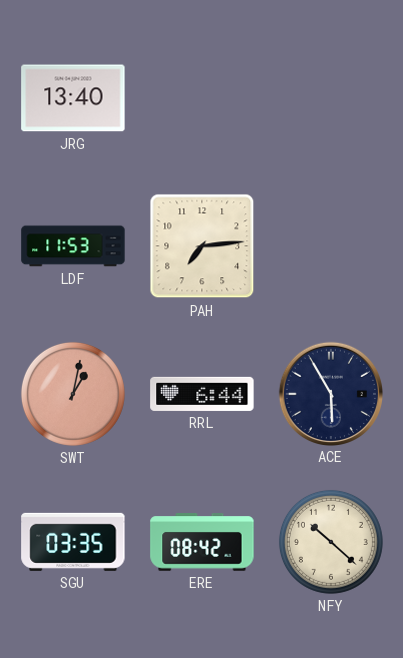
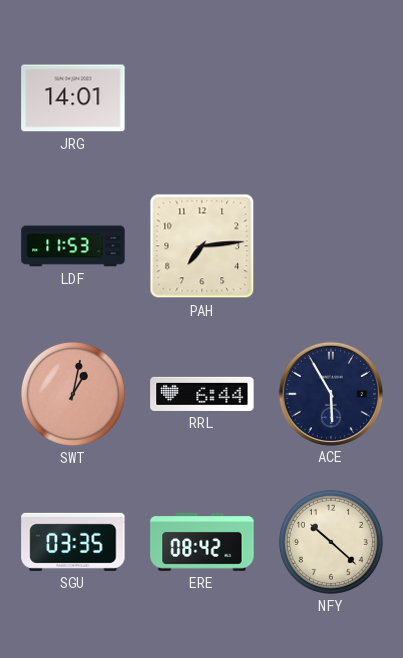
JRG: 13:40 -> 14:01
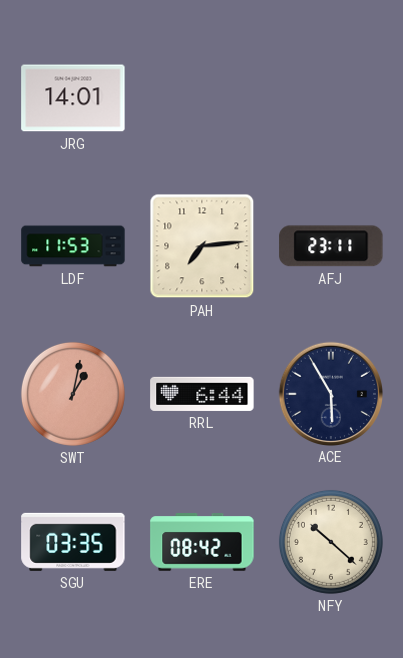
AFJ: none -> 23:11
